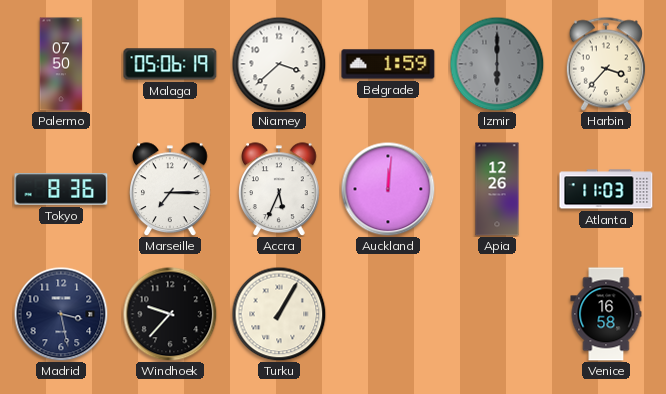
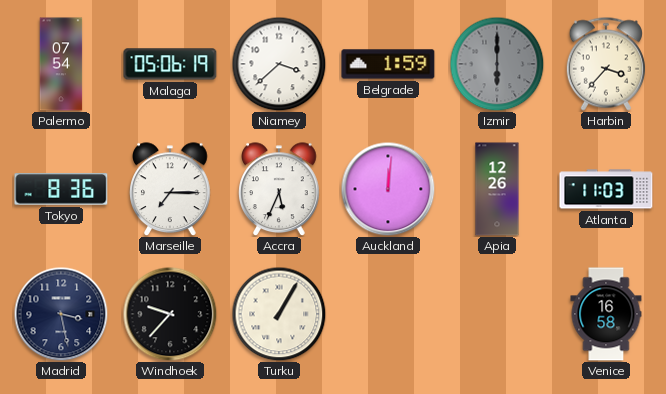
Palermo: 07:50 -> 07:54
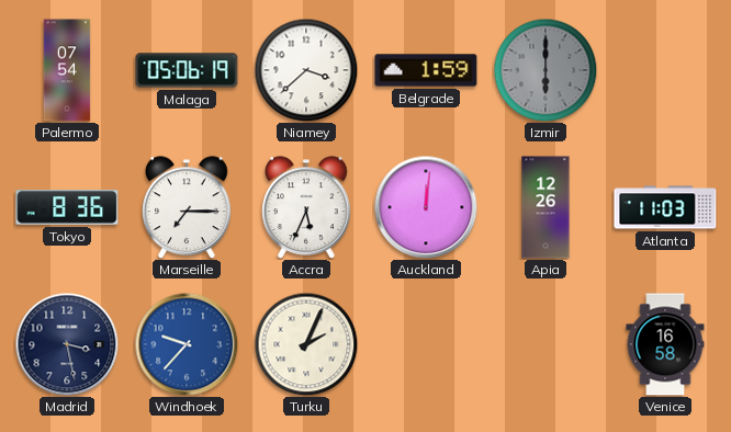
Harbin: 3:37 -> none
Windhoek dial: black -> blue
Turku: 1:05 -> 2:04
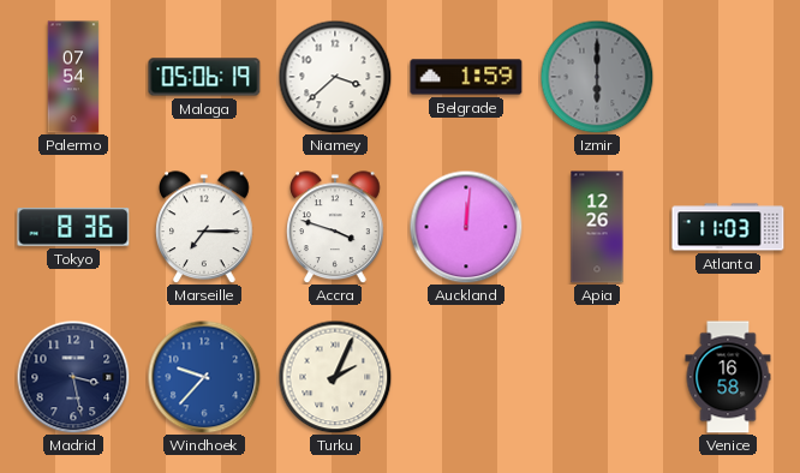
Accra: 5:34 -> 3:48
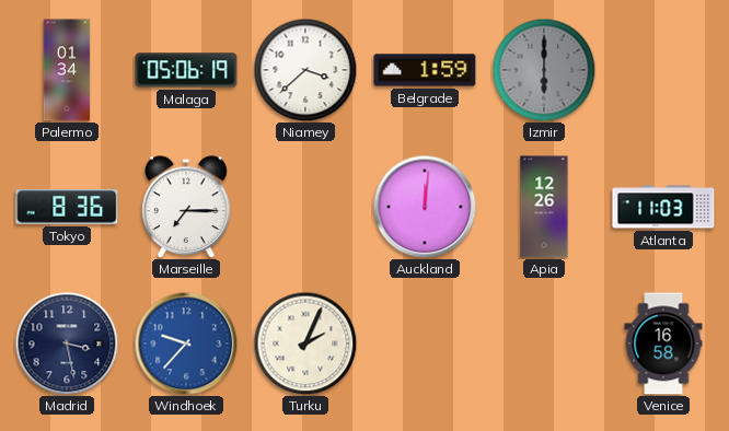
Palermo: 07:54 -> 01:34
Accra: 3:48 -> none
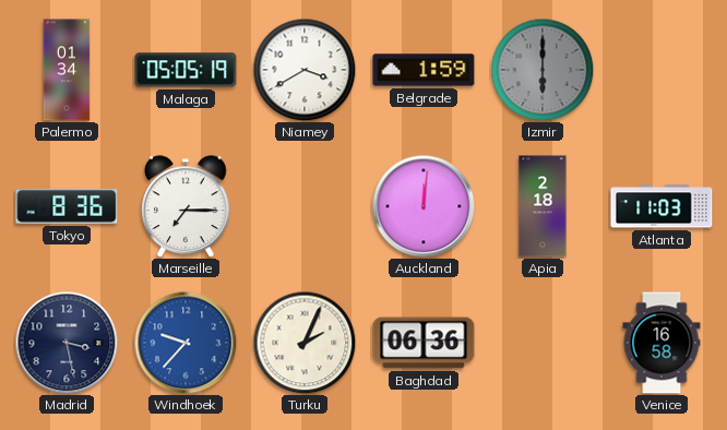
Malaga: 05:06 -> 05:05
Niamey: 3:38 -> 3:40
Apia: 12:26 -> 2:18
Baghdad: none -> 06:36
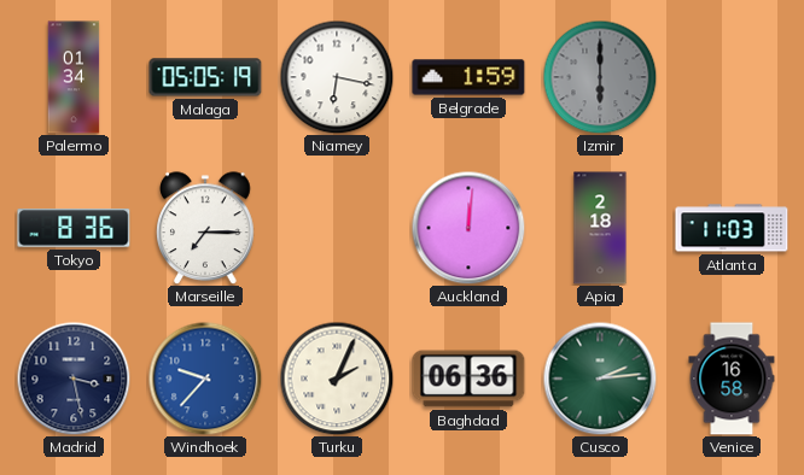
Niamey: 3:40 -> 6:17
Cusco: none -> 2:14
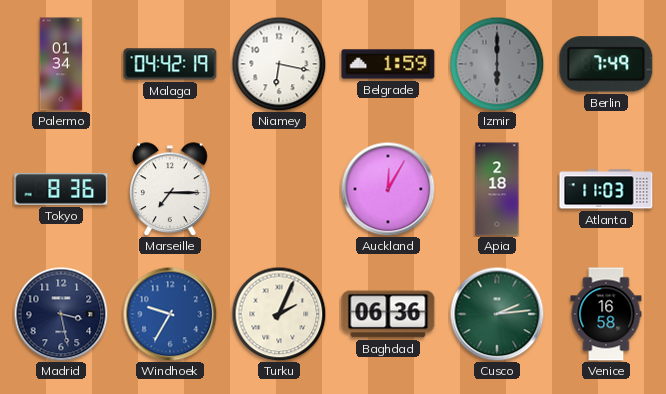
Malaga: 05:05 -> 04:42
Berlin: none -> 7:49
Auckland: 12:01 -> 12:05
Windhoek: 9:37 -> 9:35
